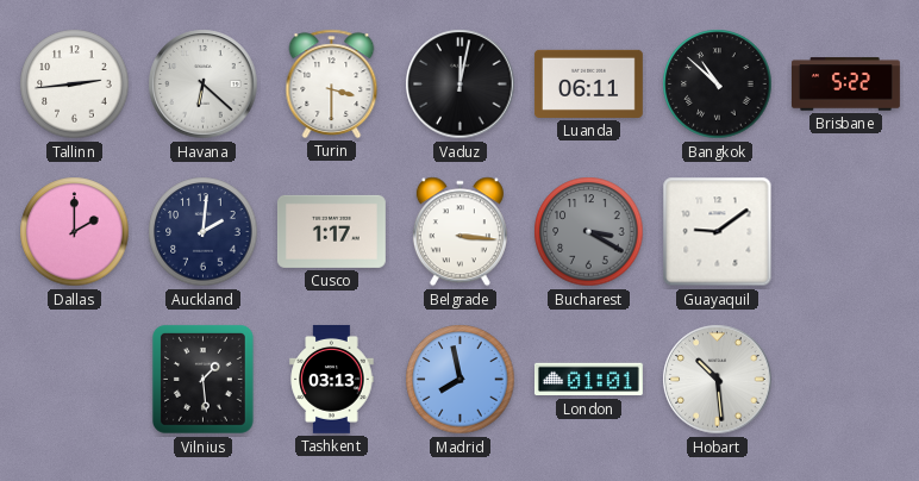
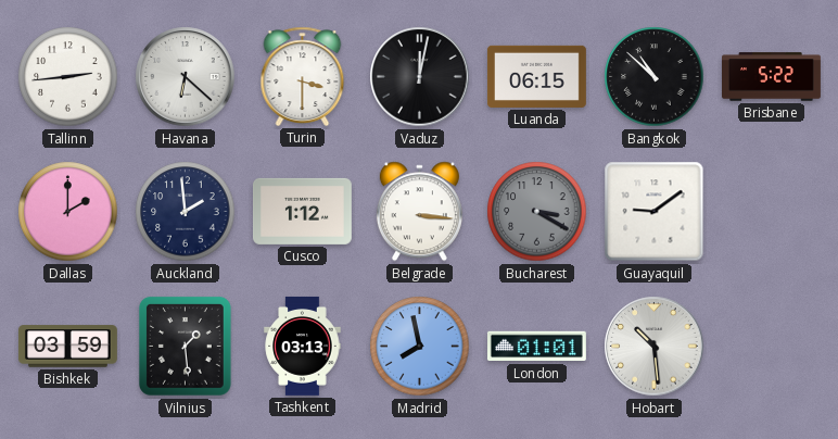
Luanda: 06:11 -> 06:15
Auckland: 2:01 -> 1:59
Cusco: 1:17 -> 1:12
Bishkek: none -> 03:59
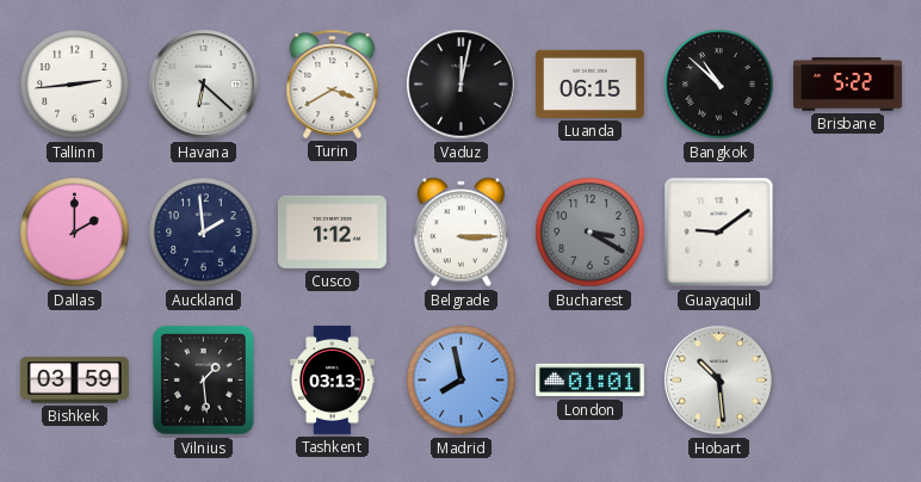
Turin: 3:30 -> 3:40
Belgrade: 3:16 -> 3:15
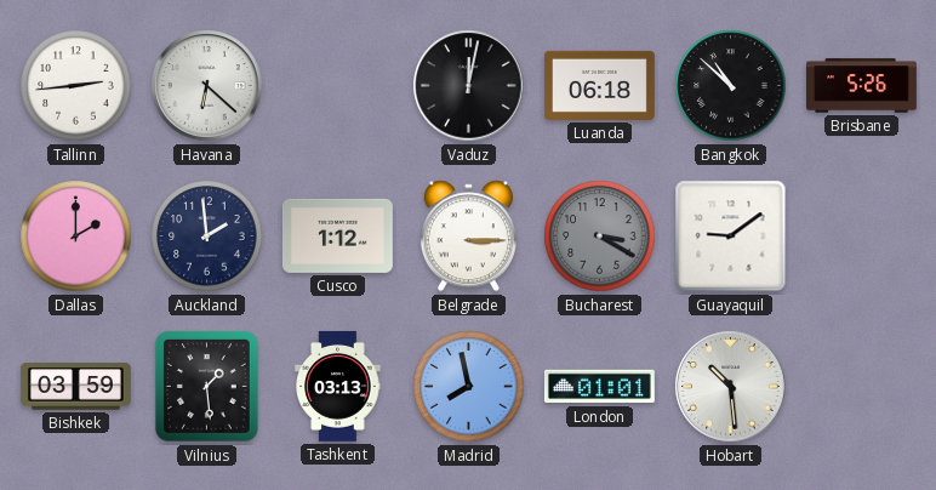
Turin: 3:40 -> none
Luanda: 06:15 -> 06:18
Brisbane: 5:22 -> 5:26
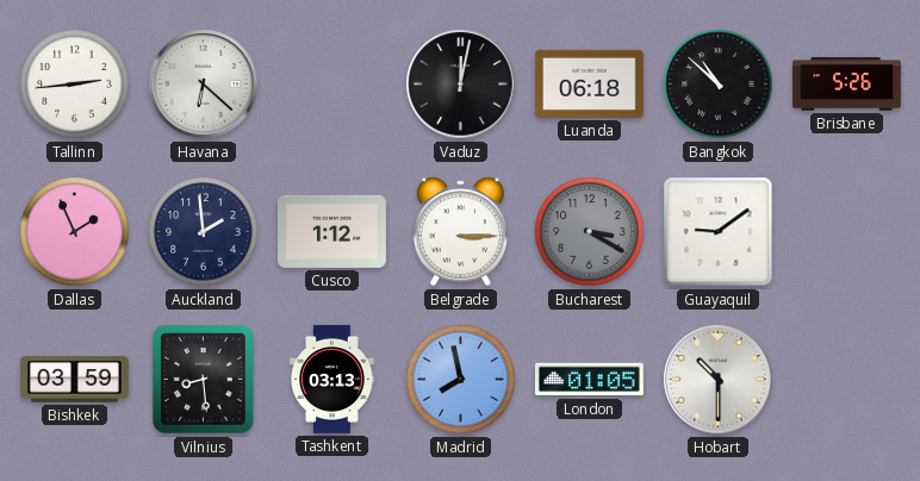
Dallas: 2:00 -> 1:56
Vilnius: 1:29 -> 8:29
London: 01:01 -> 01:05
Hobart: 10:29 -> 10:30
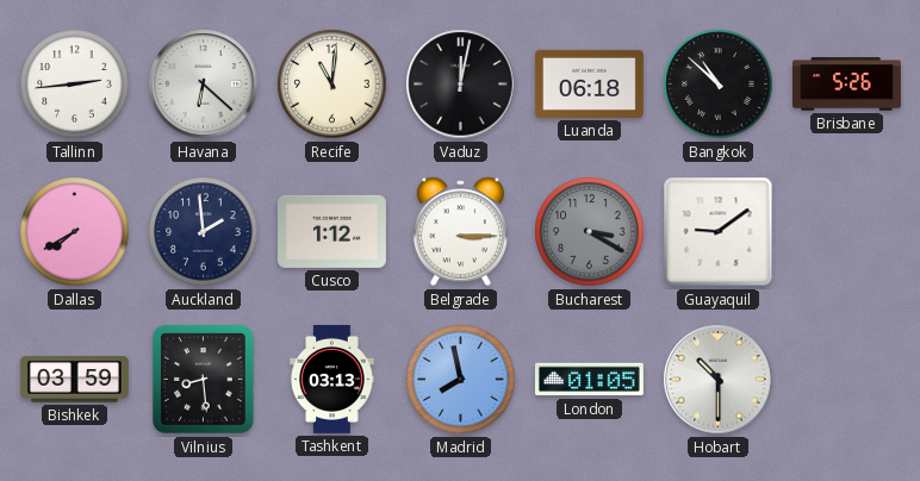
Recife: none -> 11:01
Dallas: 1:56 -> 7:40
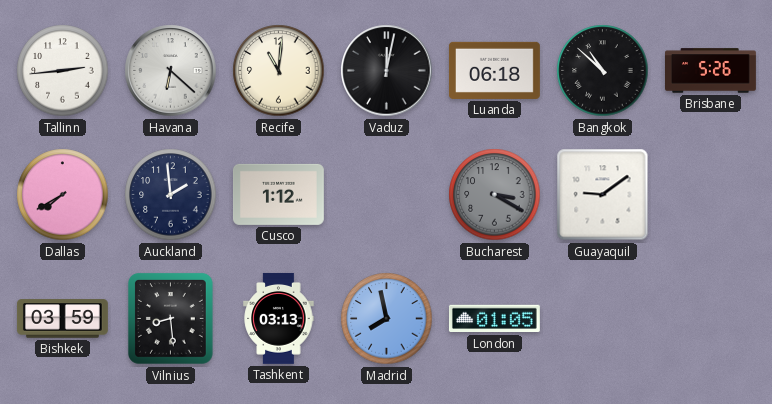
Belgrade: 3:15 -> none
Hobart: 10:30 -> none
